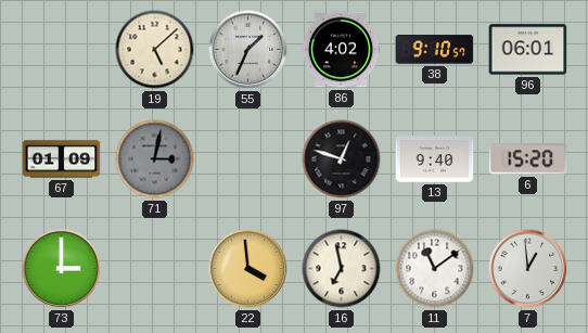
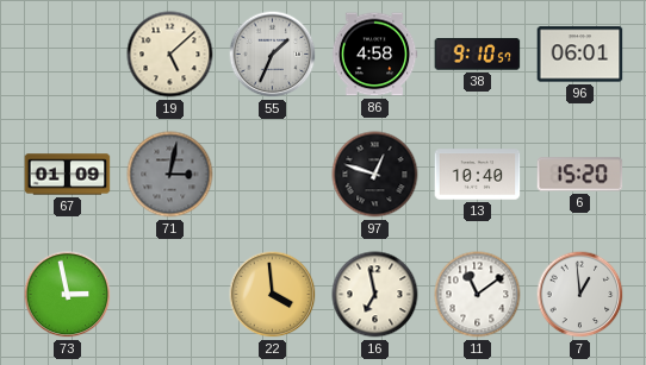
86: 4:02 -> 4:58
13: 9:40 -> 10:40
73: 3:00 -> 2:58
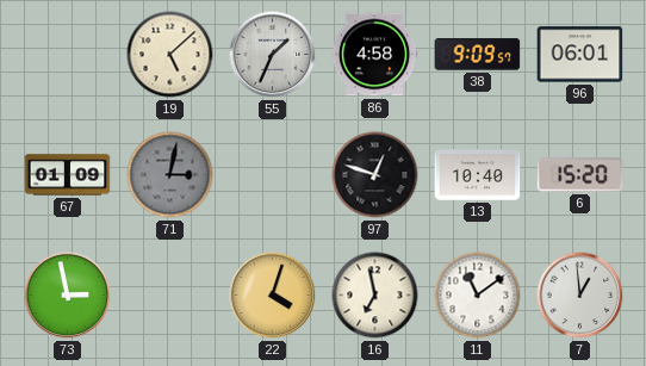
38: 9:10 -> 9:09
22: 3:59 -> 4:03
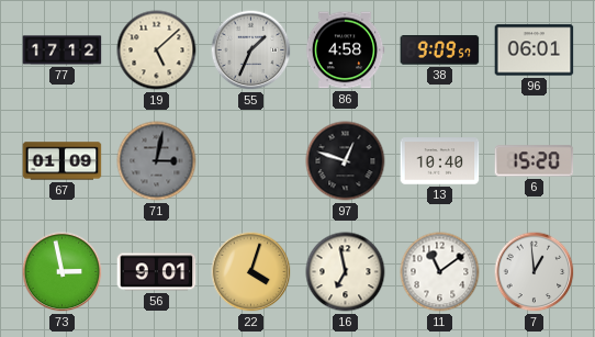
77: none -> 17:12
56: none -> 9:01
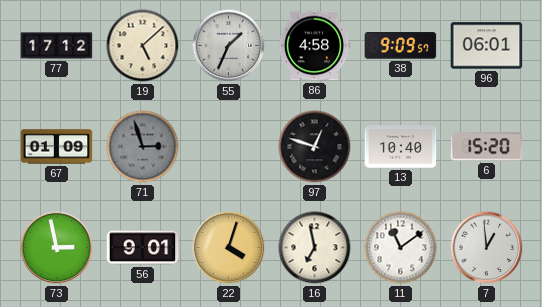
71: 3:02 -> 2:57
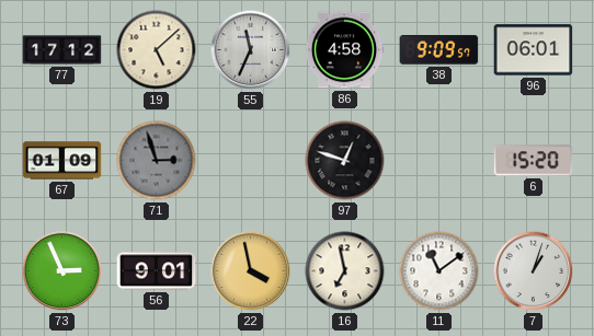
55: 1:34 -> 11:34
13: 10:40 -> none
73: 2:58 -> 2:56
22: 4:03 -> 3:58
7: 12:59 -> 1:03
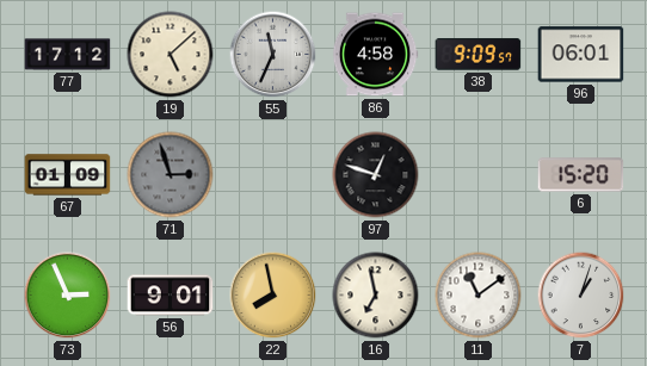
22: 3:58 -> 7:58
